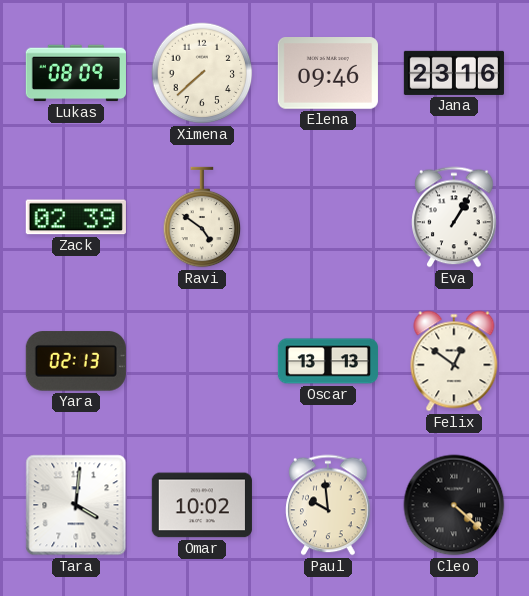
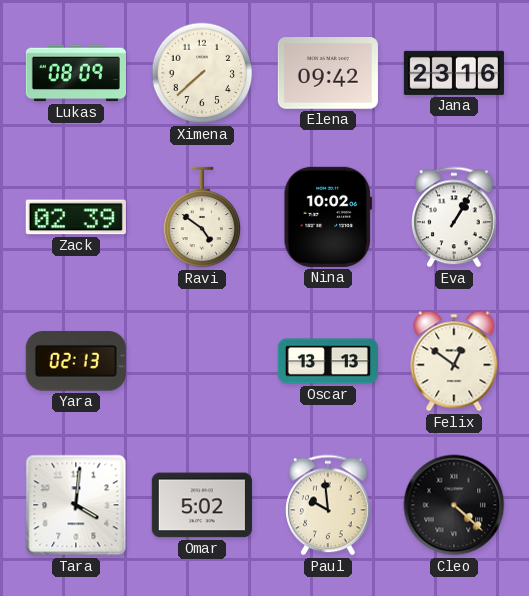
Elena: 09:46 -> 09:42
Nina: none -> 10:02
Omar: 10:02 -> 5:02
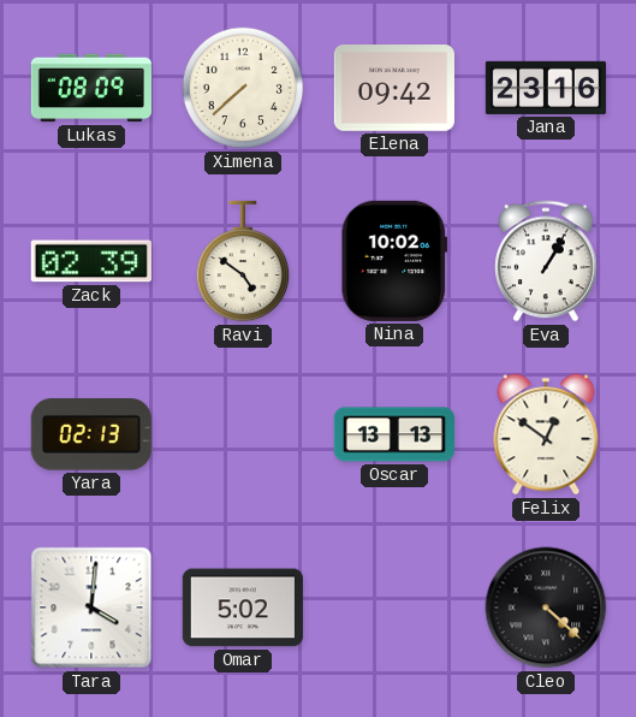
Paul: 9:59 -> none
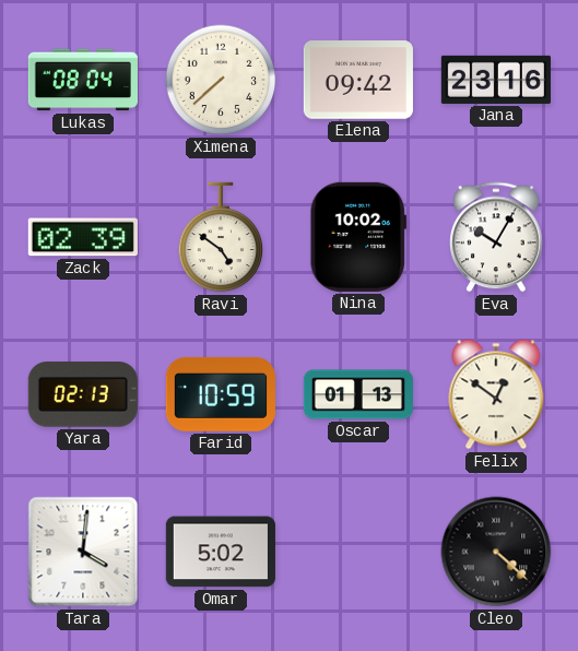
Lukas: 08:09 -> 08:04
Eva: 1:05 -> 10:05
Farid: none -> 10:59
Oscar: 13:13 -> 01:13
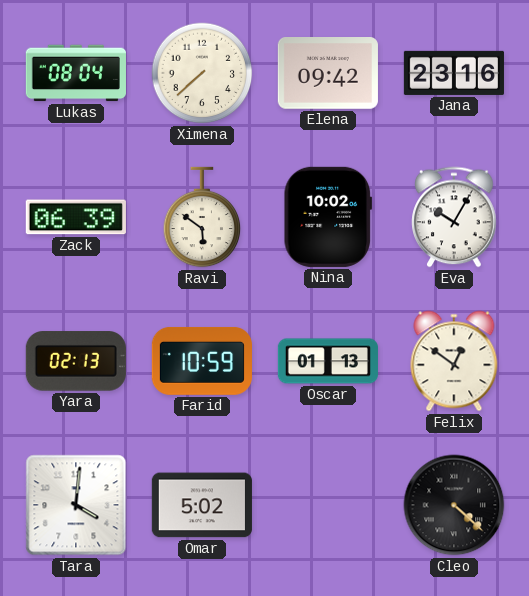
Zack: 02:39 -> 06:39
Ravi: 4:51 -> 5:51
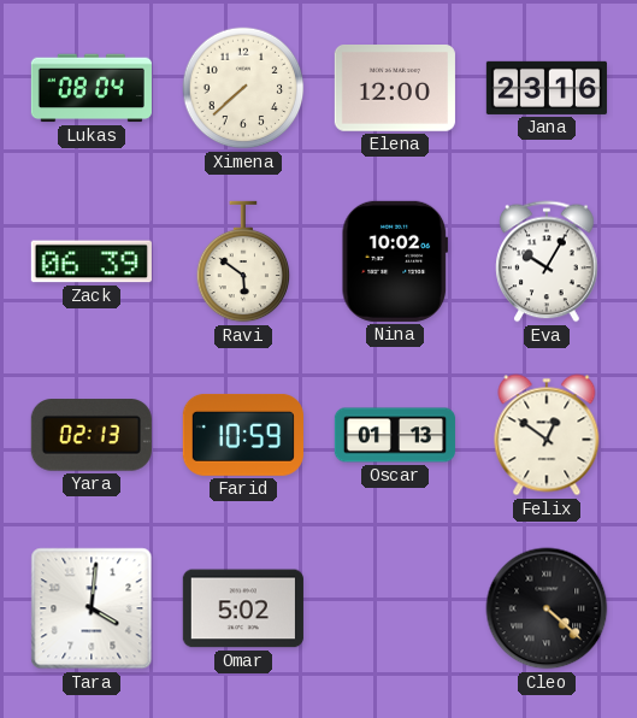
Elena: 09:42 -> 12:00
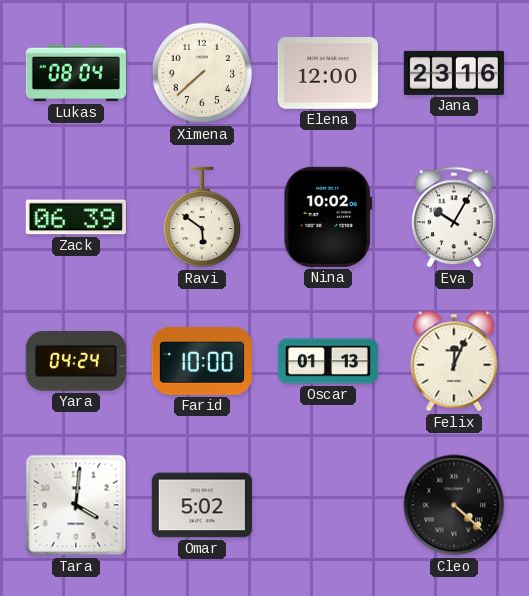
Yara: 02:13 -> 04:24
Farid: 10:59 -> 10:00
Felix: 12:51 -> 12:04
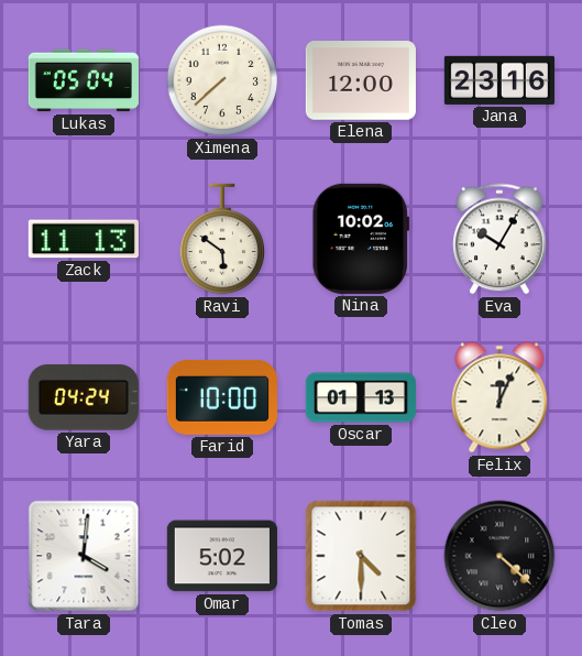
Lukas: 08:04 -> 05:04
Zack: 06:39 -> 11:13
Tomas: none -> 4:30
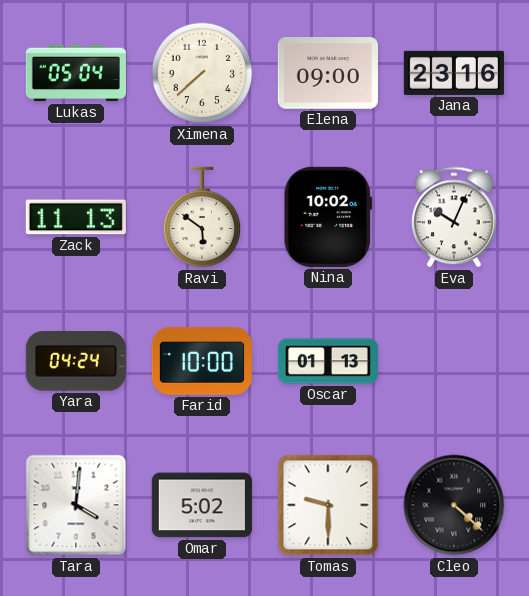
Elena: 12:00 -> 09:00
Eva: 10:05 -> 10:04
Felix: 12:04 -> none
Tomas: 4:30 -> 9:30
